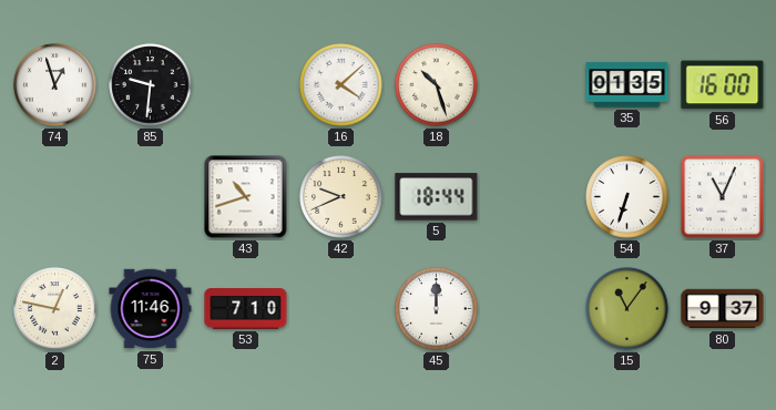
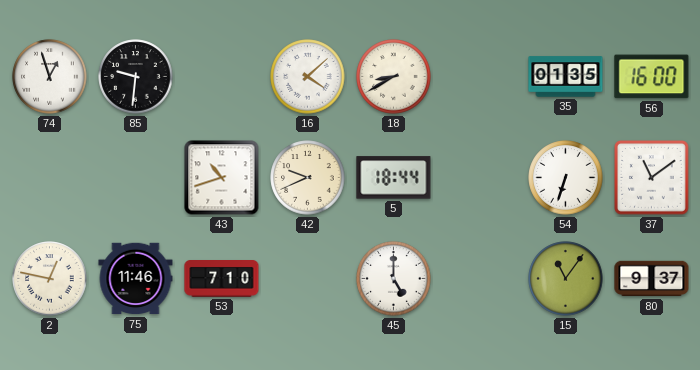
18: 10:27 -> 8:40
37: 11:04 -> 11:09
45: 12:00 -> 5:00
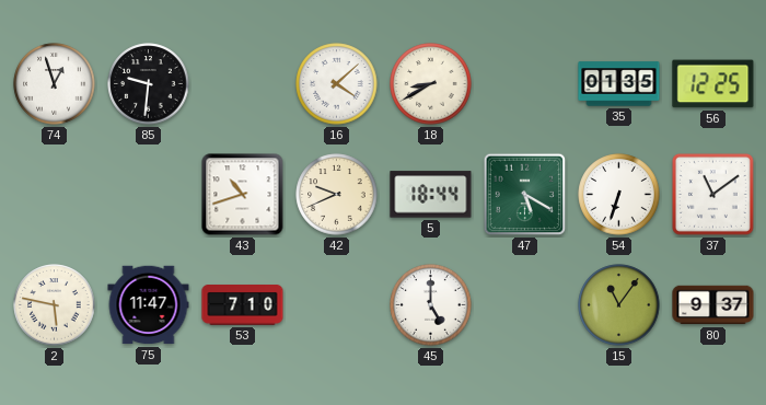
56: 16:00 -> 12:25
47: none -> 5:20
2: 12:47 -> 5:47
75: 11:46 -> 11:47
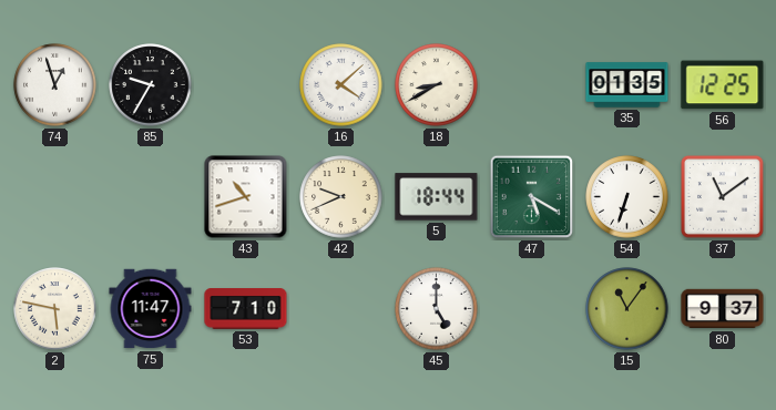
85: 9:31 -> 9:35
